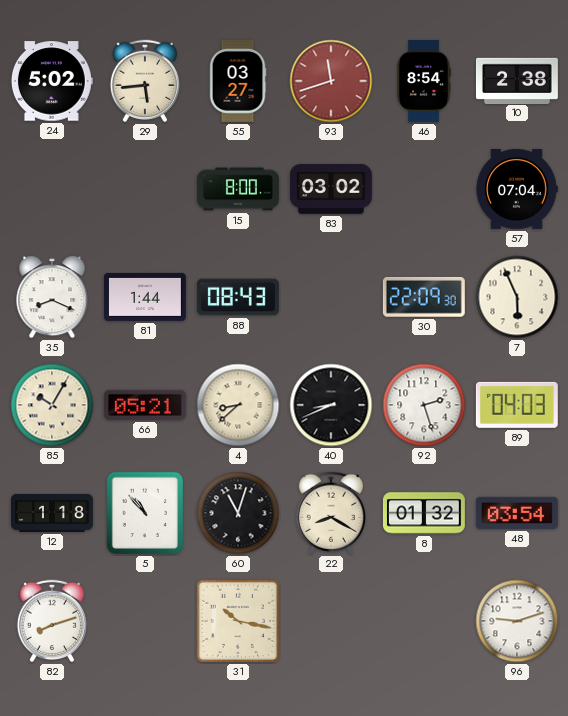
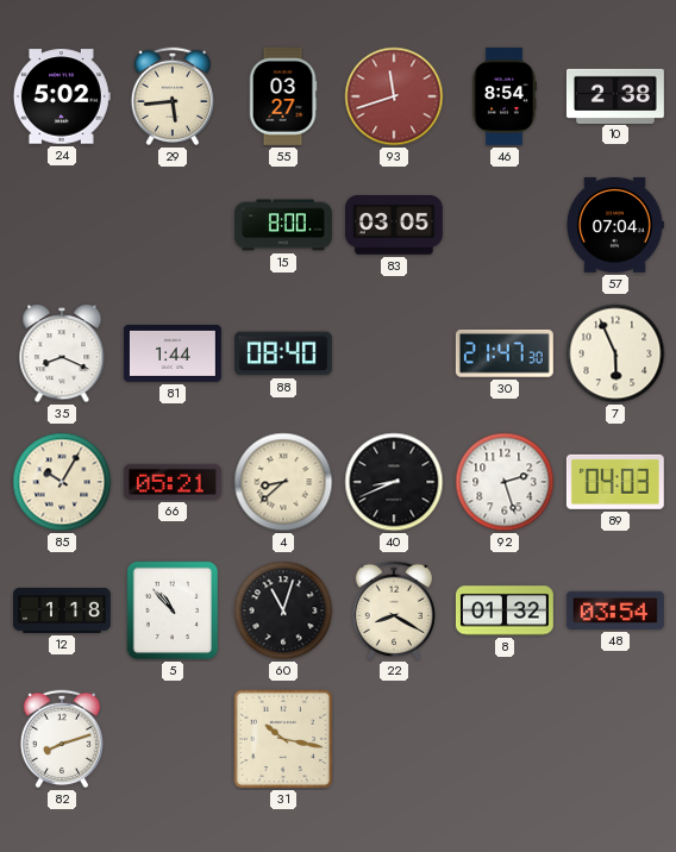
83: 03:02 -> 03:05
88: 08:43 -> 08:40
30: 22:09 -> 21:47
96: 9:12 -> none
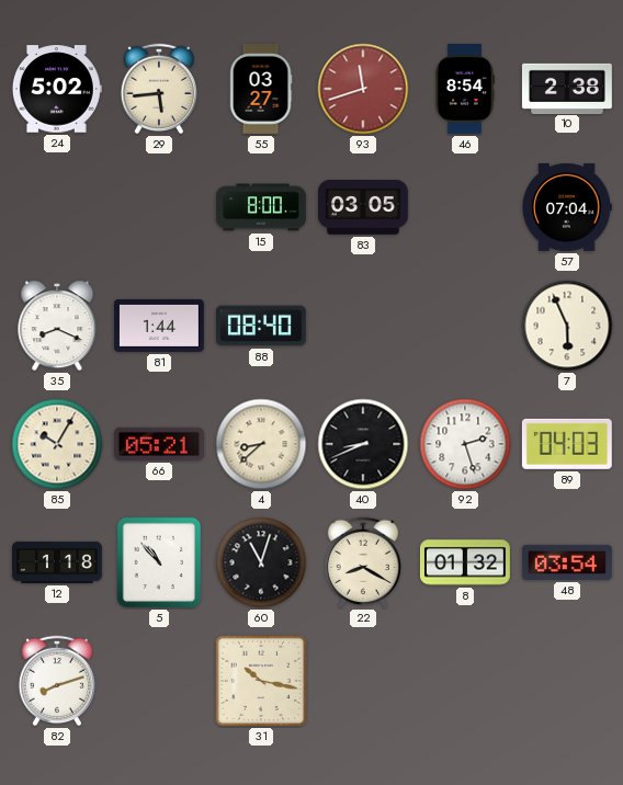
30: 21:47 -> none
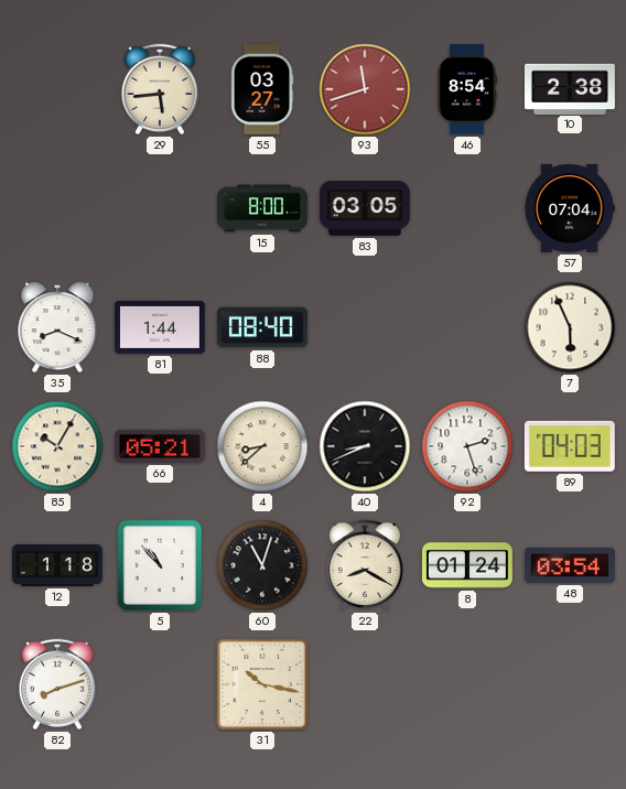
24: 5:02 -> none
8: 01:32 -> 01:24
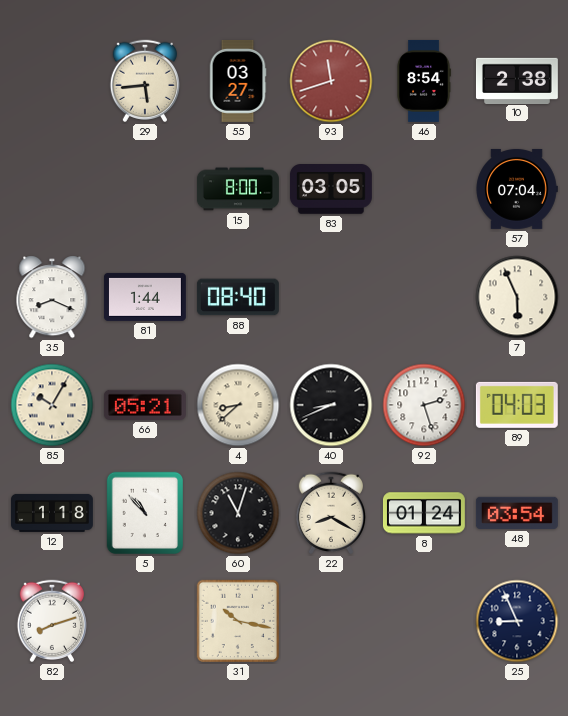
25: none -> 8:56
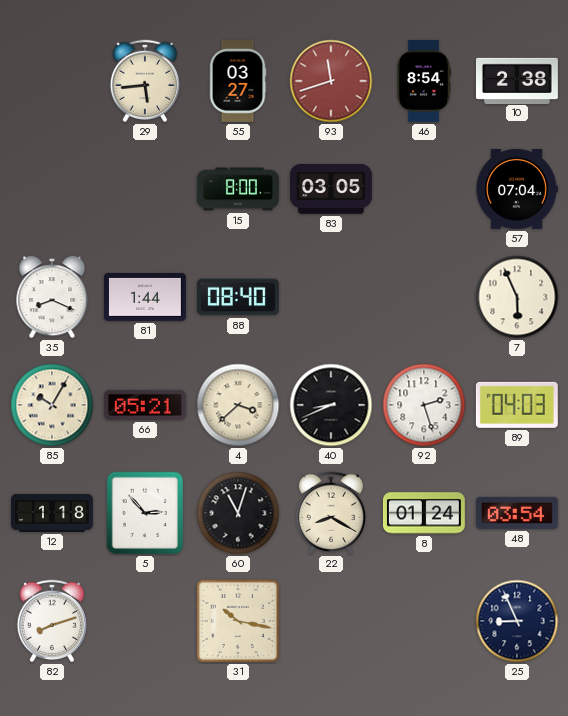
4: 8:38 -> 3:38
5: 10:53 -> 2:53
